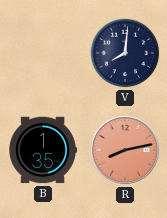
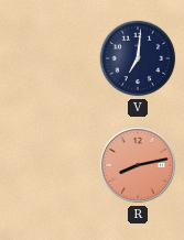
V: 8:01 -> 7:01
B: 1:35 -> none
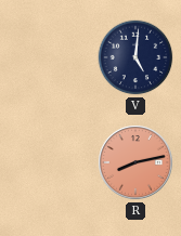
V: 7:01 -> 5:01
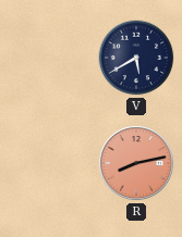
V: 5:01 -> 5:40
